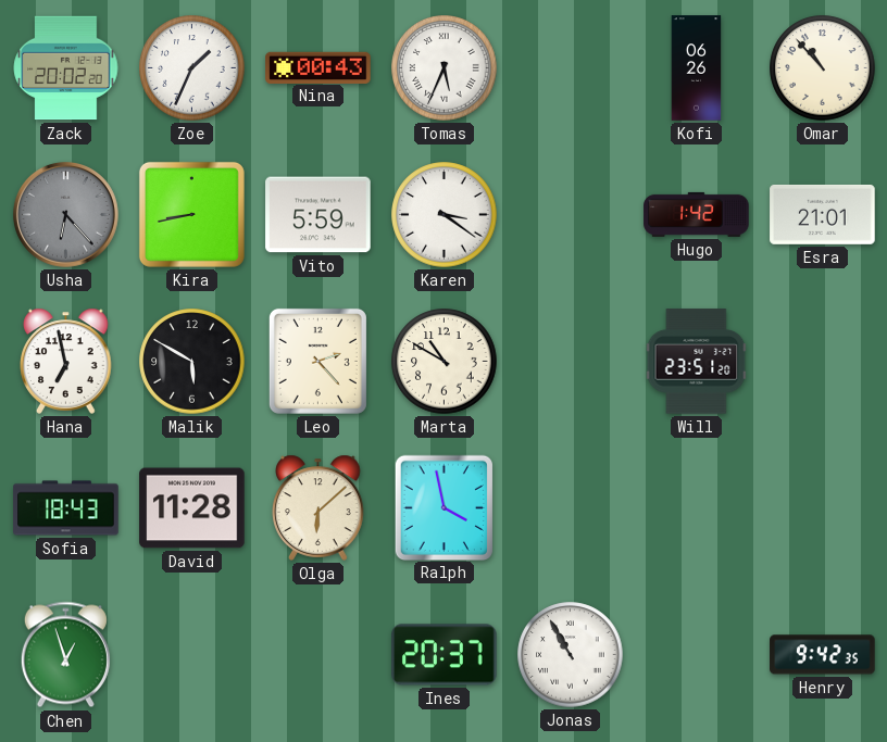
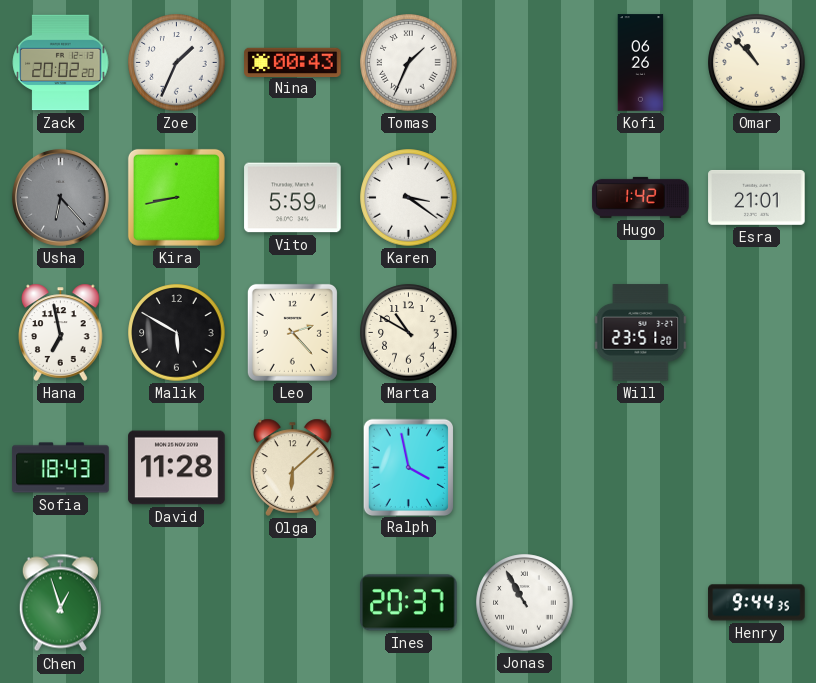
Tomas: 5:34 -> 1:34
Henry: 9:42 -> 9:44
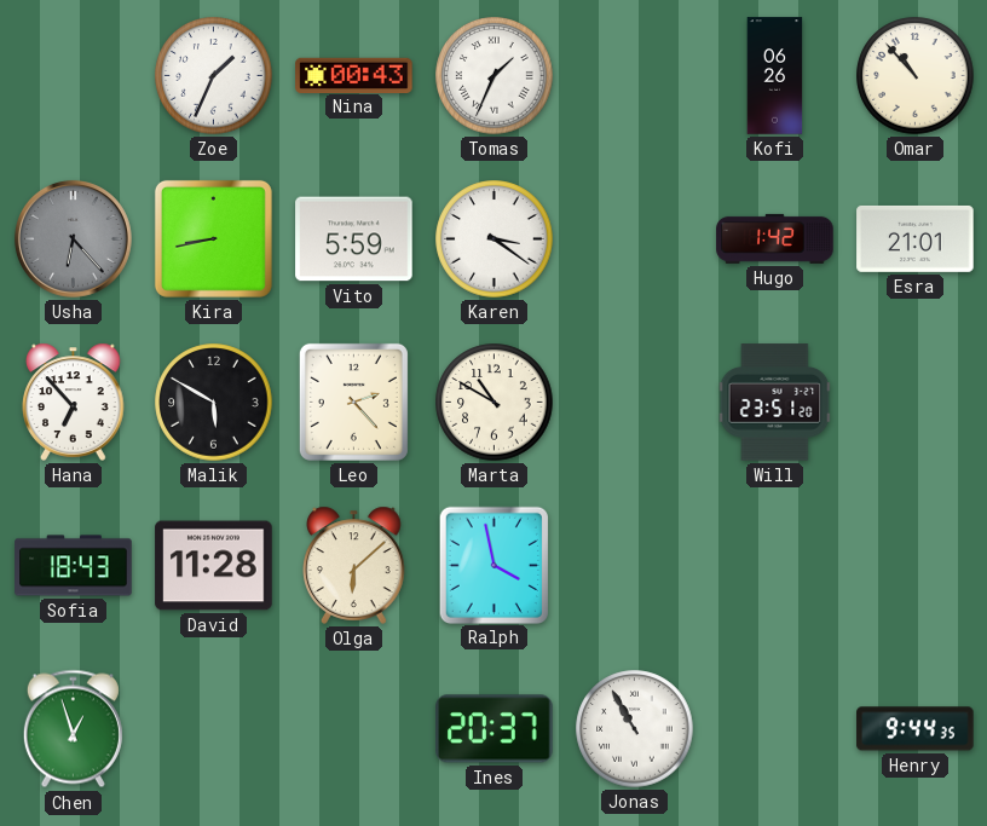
Zack: 20:02 -> none
Hana: 6:58 -> 6:53
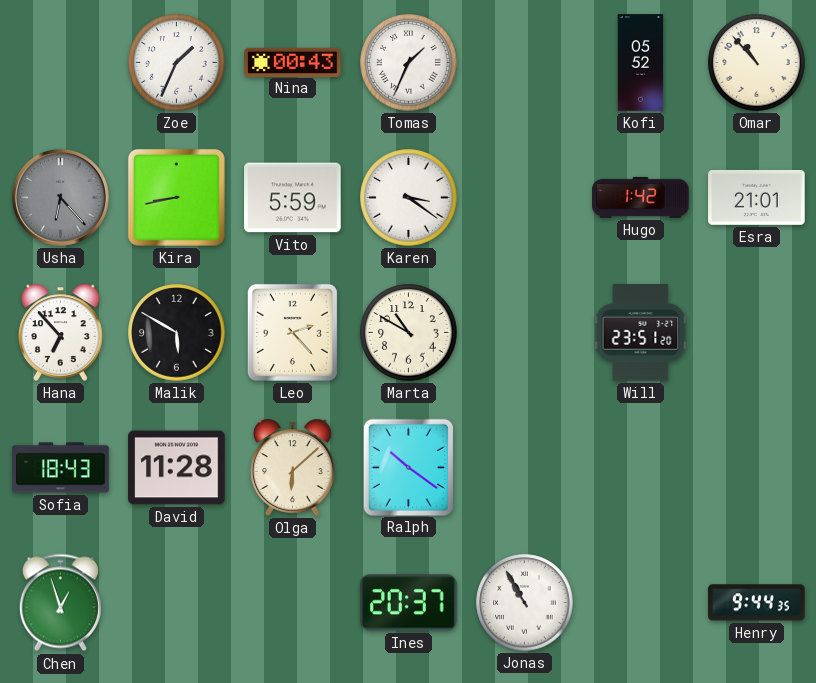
Kofi: 06:26 -> 05:52
Ralph: 3:58 -> 10:21
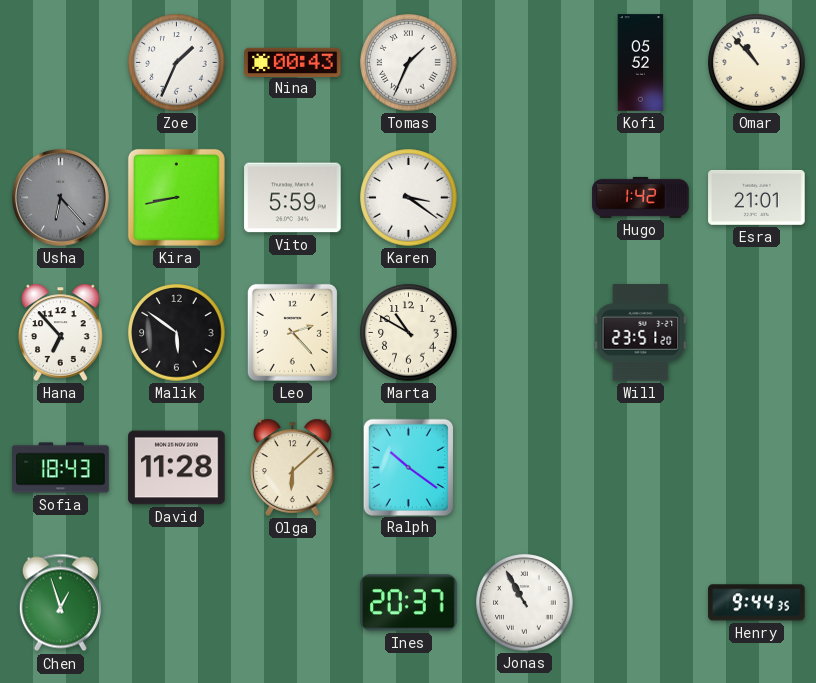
Malik: 5:50 -> 5:51
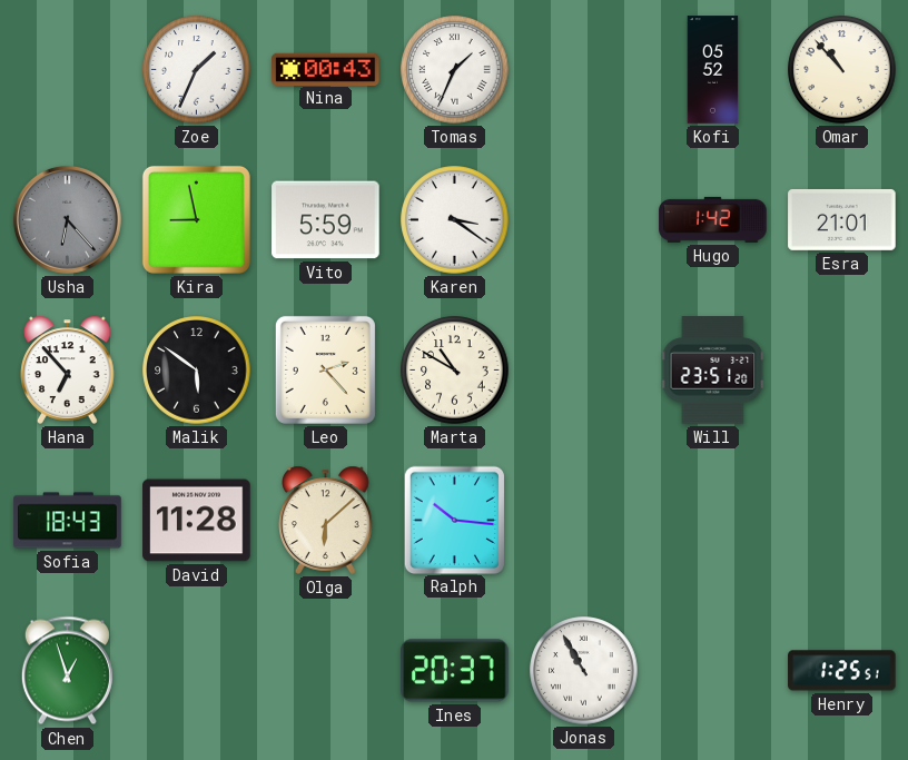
Kira: 8:43 -> 8:58
Ralph: 10:21 -> 10:16
Henry: 9:44 -> 1:25
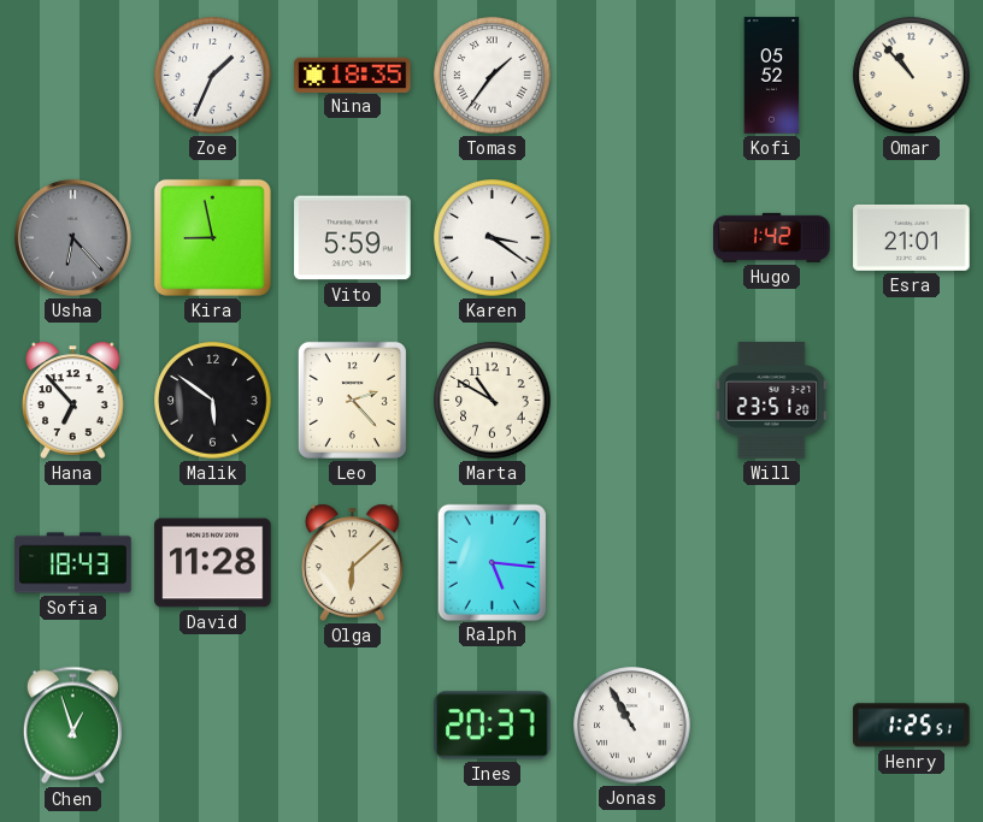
Nina: 00:43 -> 18:35
Tomas: 1:34 -> 1:36
Ralph: 10:16 -> 5:16
